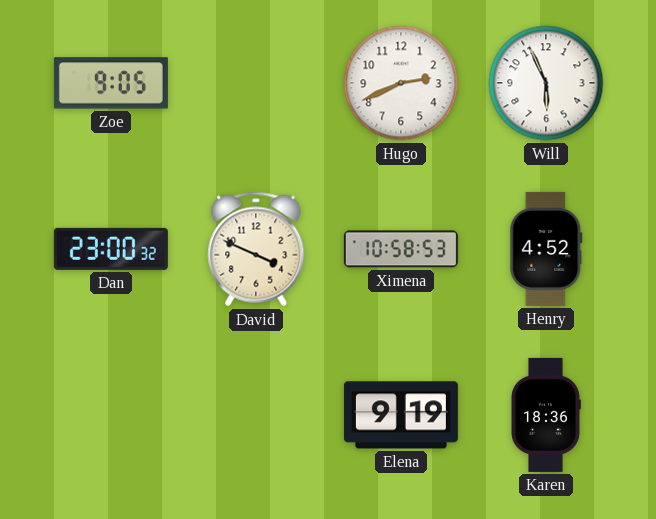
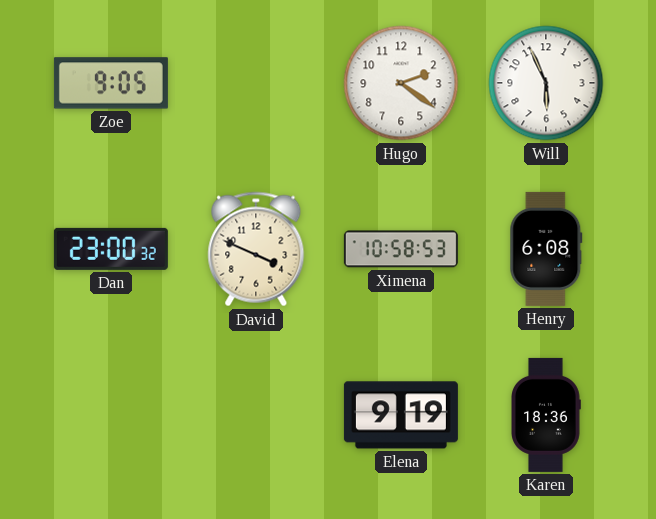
Hugo: 2:41 -> 2:21
Henry: 4:52 -> 6:08
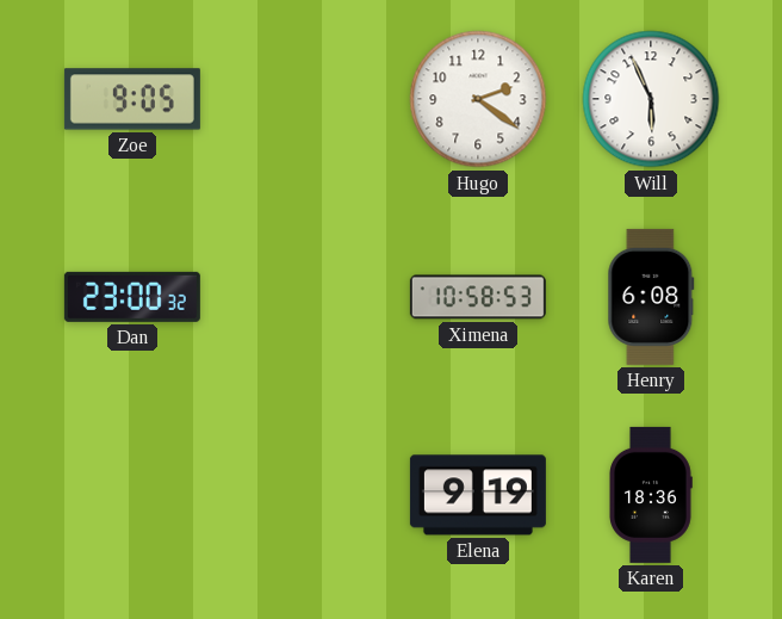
David: 3:49 -> none
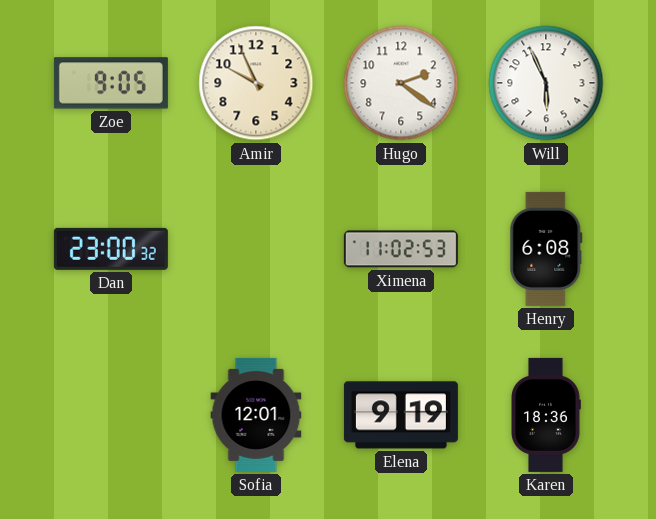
Amir: none -> 9:56
Ximena: 10:58 -> 11:02
Sofia: none -> 12:01
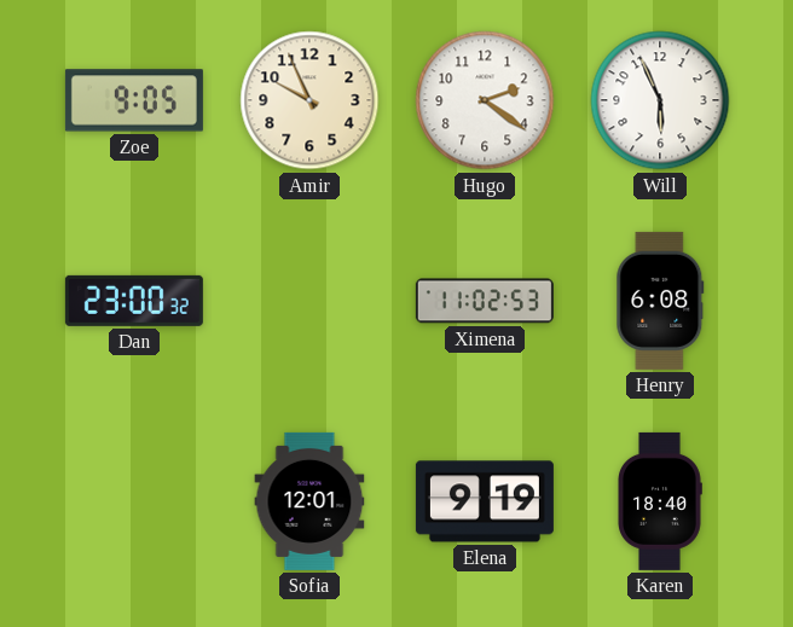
Karen: 18:36 -> 18:40
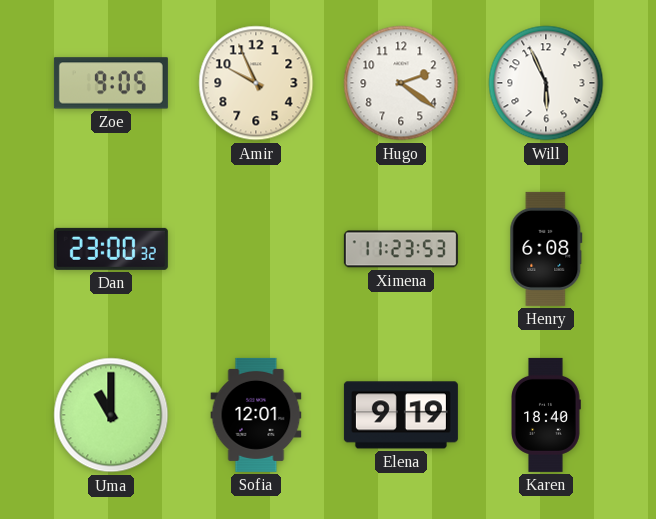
Ximena: 11:02 -> 11:23
Uma: none -> 11:00
